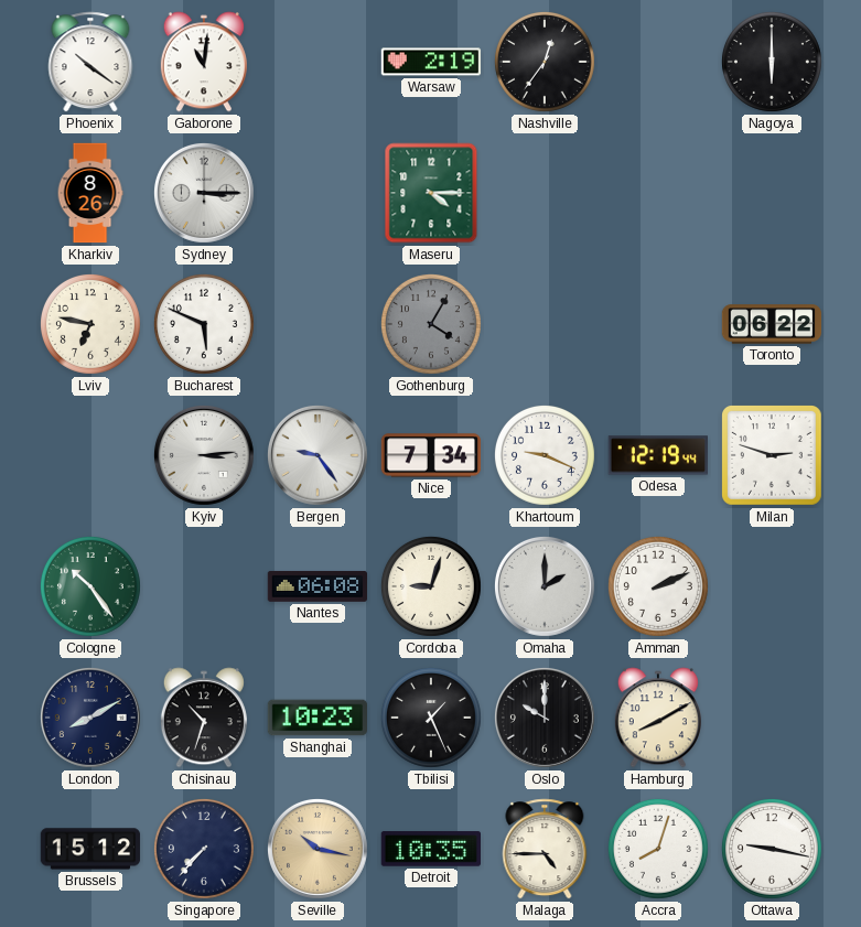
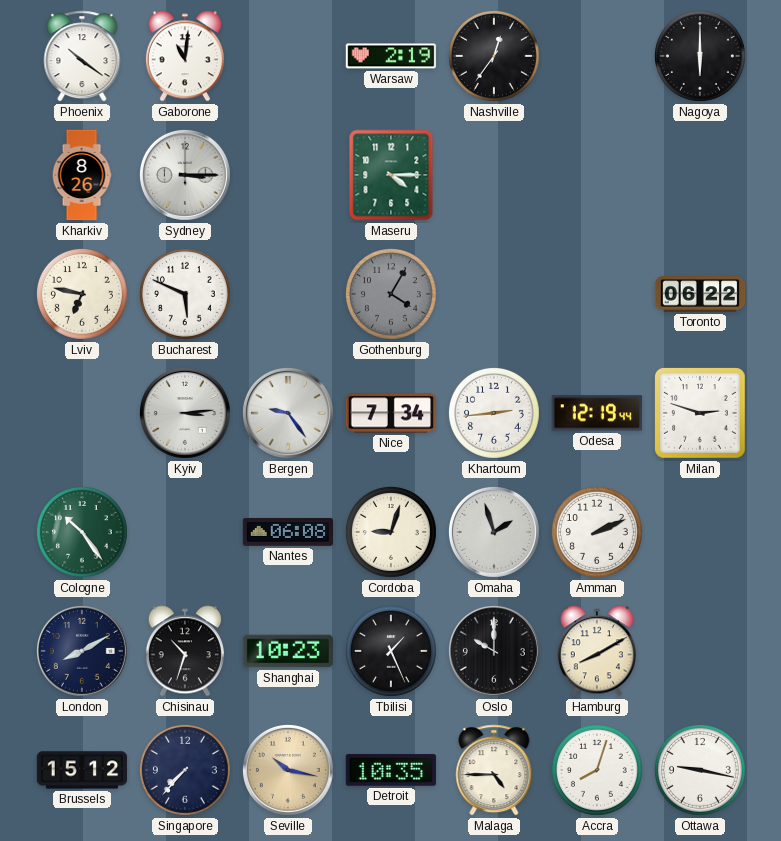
Khartoum: 9:19 -> 2:44
Omaha: 2:00 -> 1:57
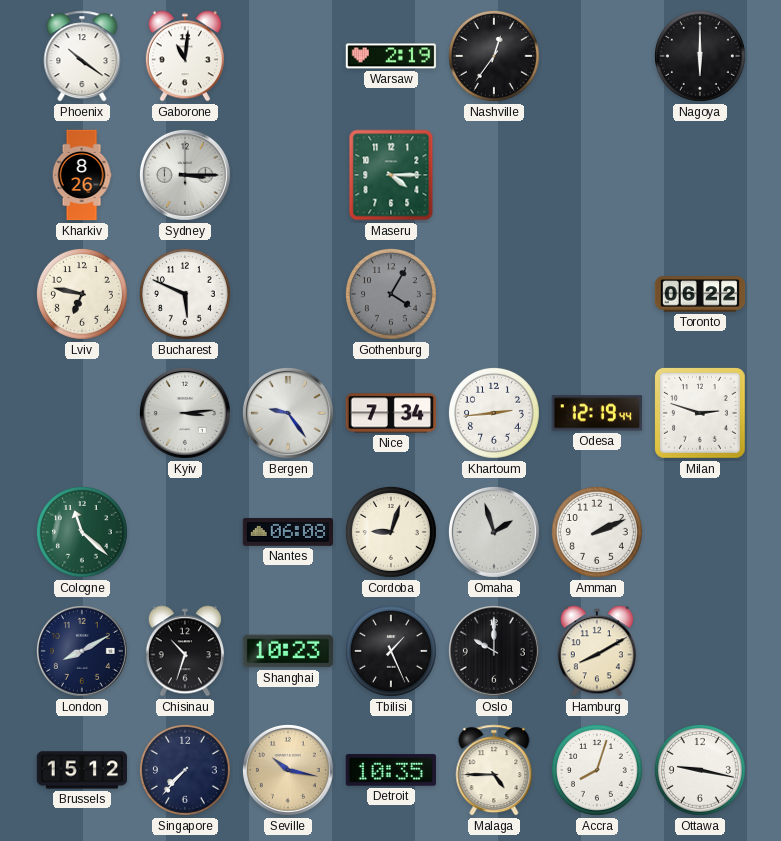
Cologne: 10:24 -> 11:22
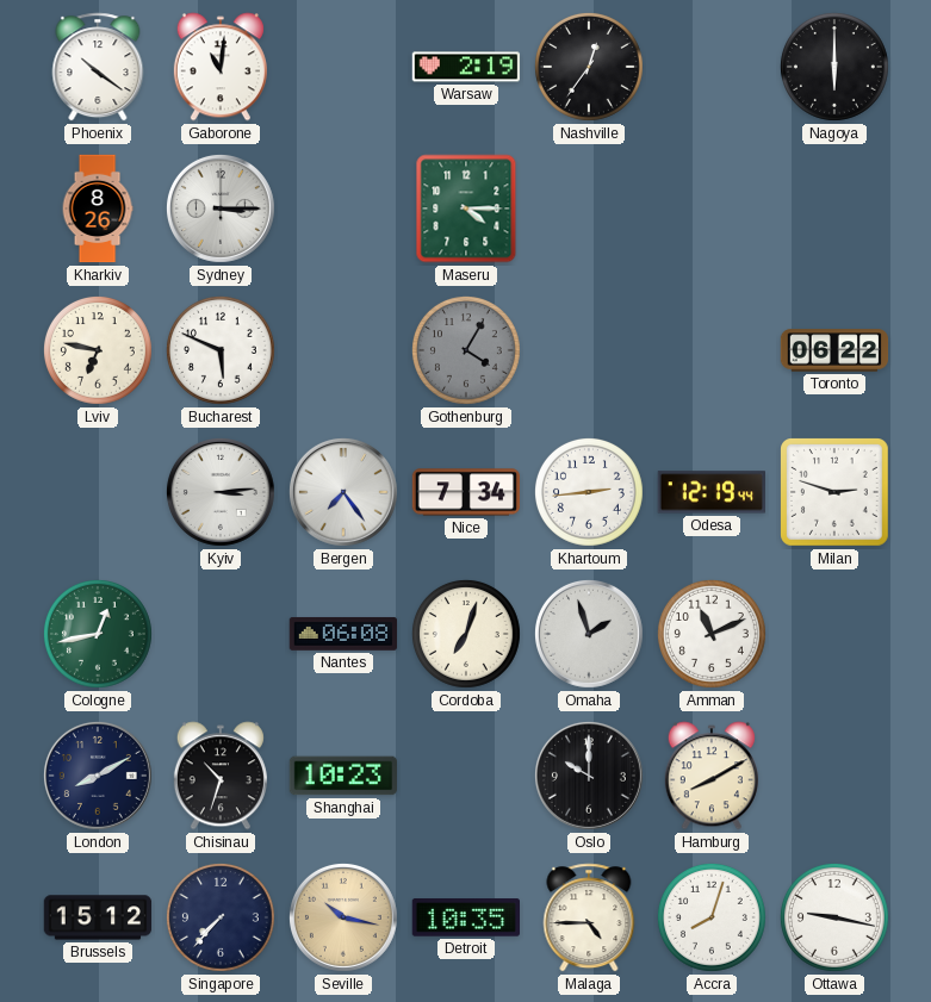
Bergen: 9:24 -> 7:24
Cologne: 11:22 -> 12:43
Cordoba: 9:03 -> 7:03
Amman: 2:11 -> 11:11
Tbilisi: 1:26 -> none
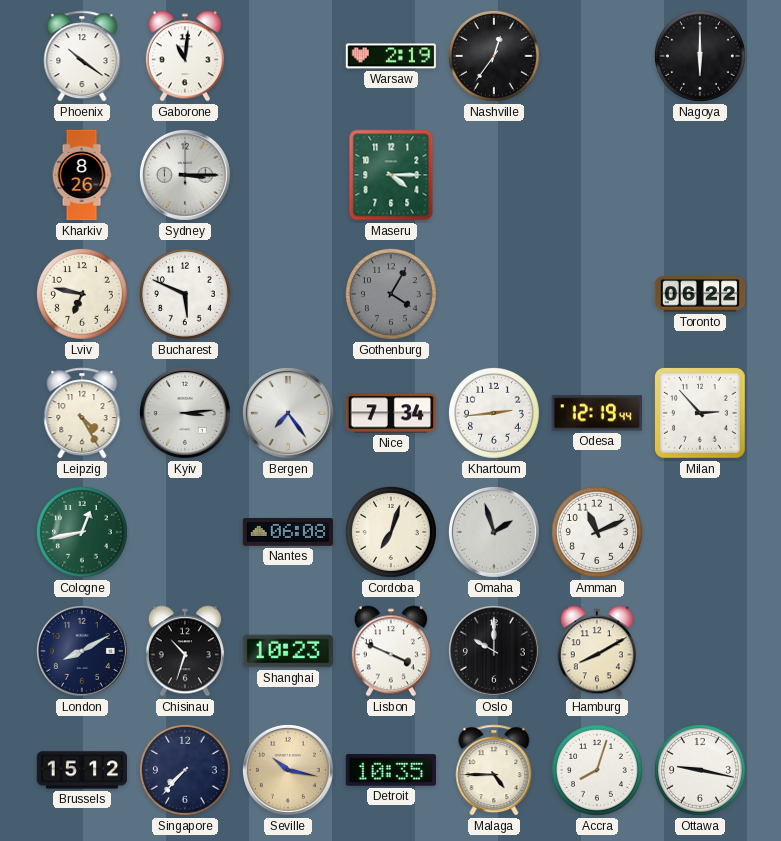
Leipzig: none -> 4:25
Milan: 2:48 -> 2:53
Lisbon: none -> 3:49
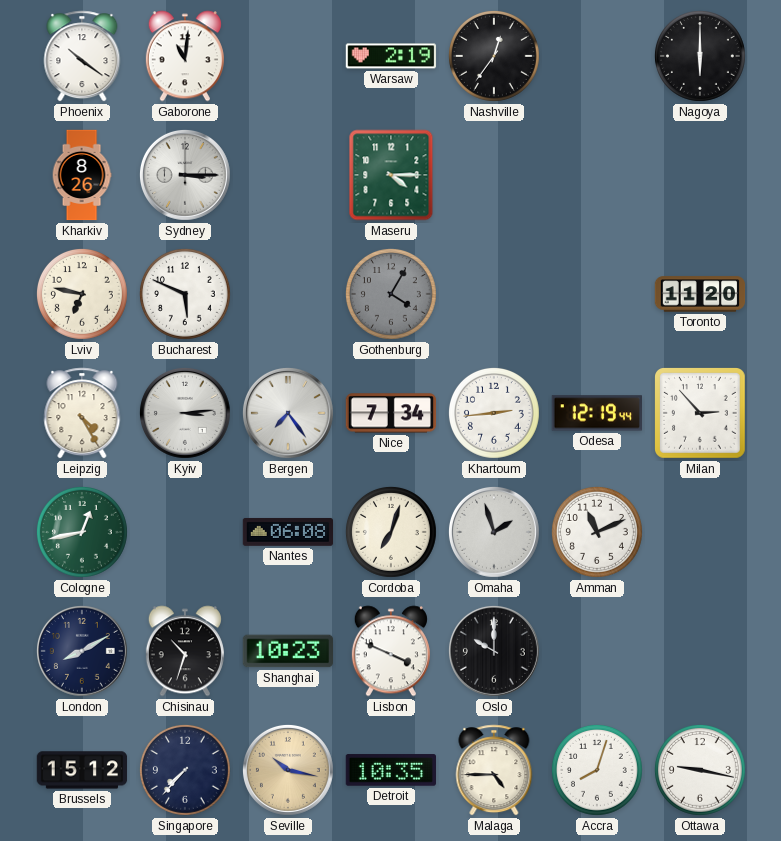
Toronto: 06:22 -> 11:20
Hamburg: 8:10 -> none
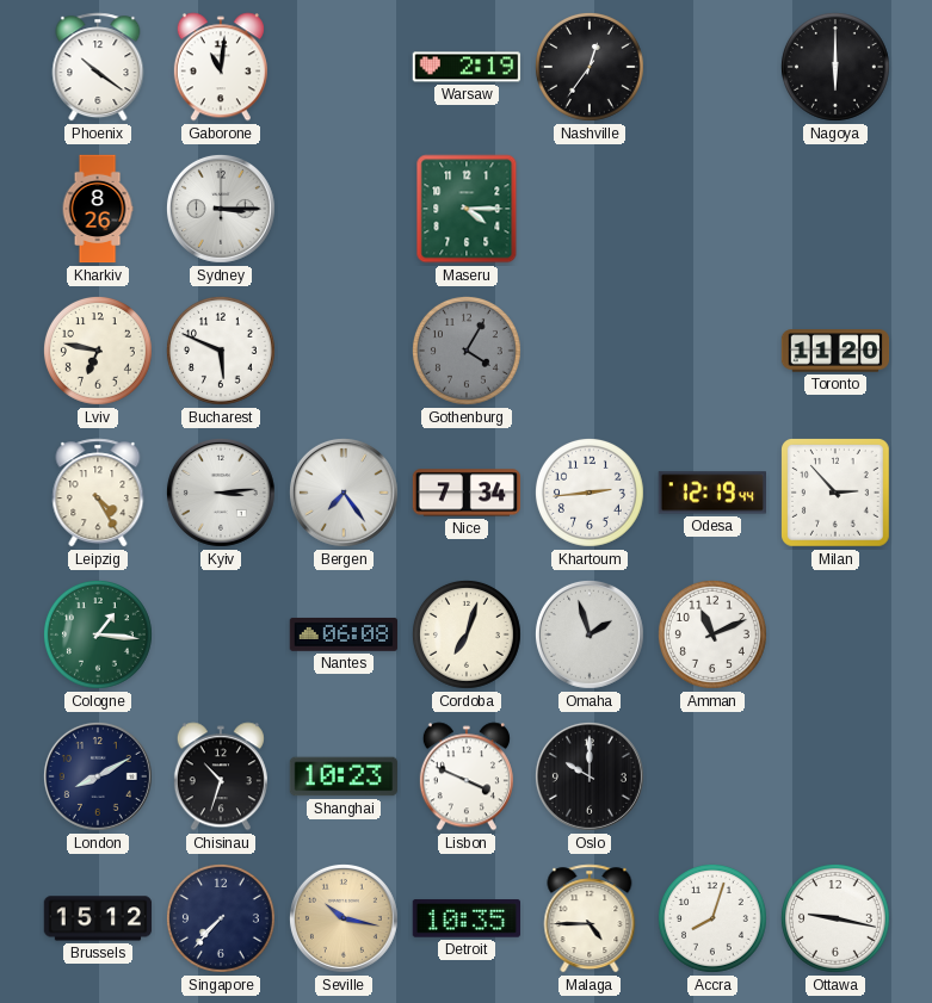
Cologne: 12:43 -> 1:16
